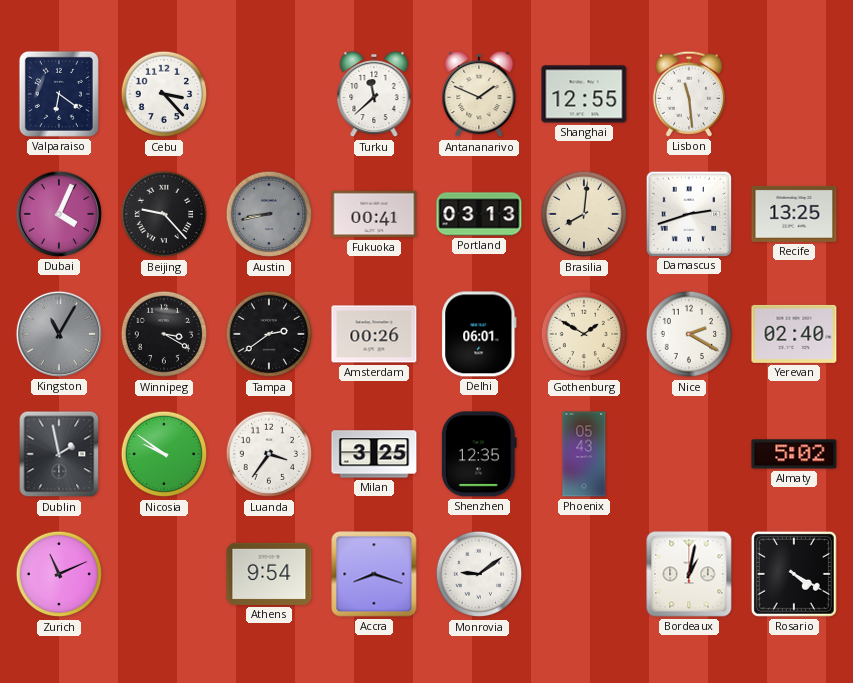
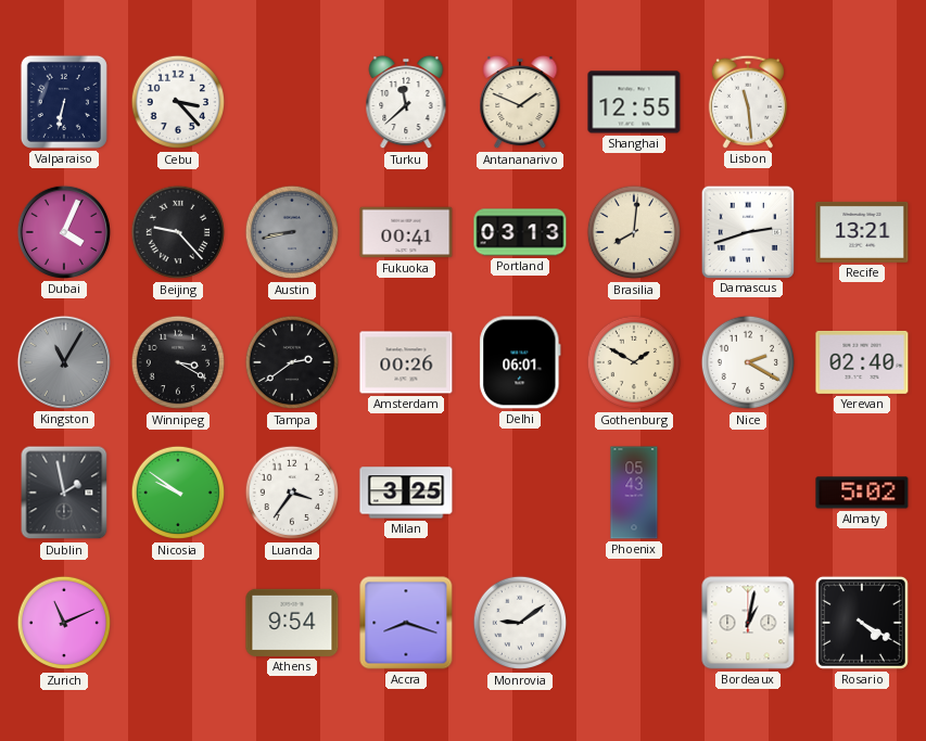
Valparaiso: 6:21 -> 6:32
Recife: 13:25 -> 13:21
Shenzhen: 12:35 -> none
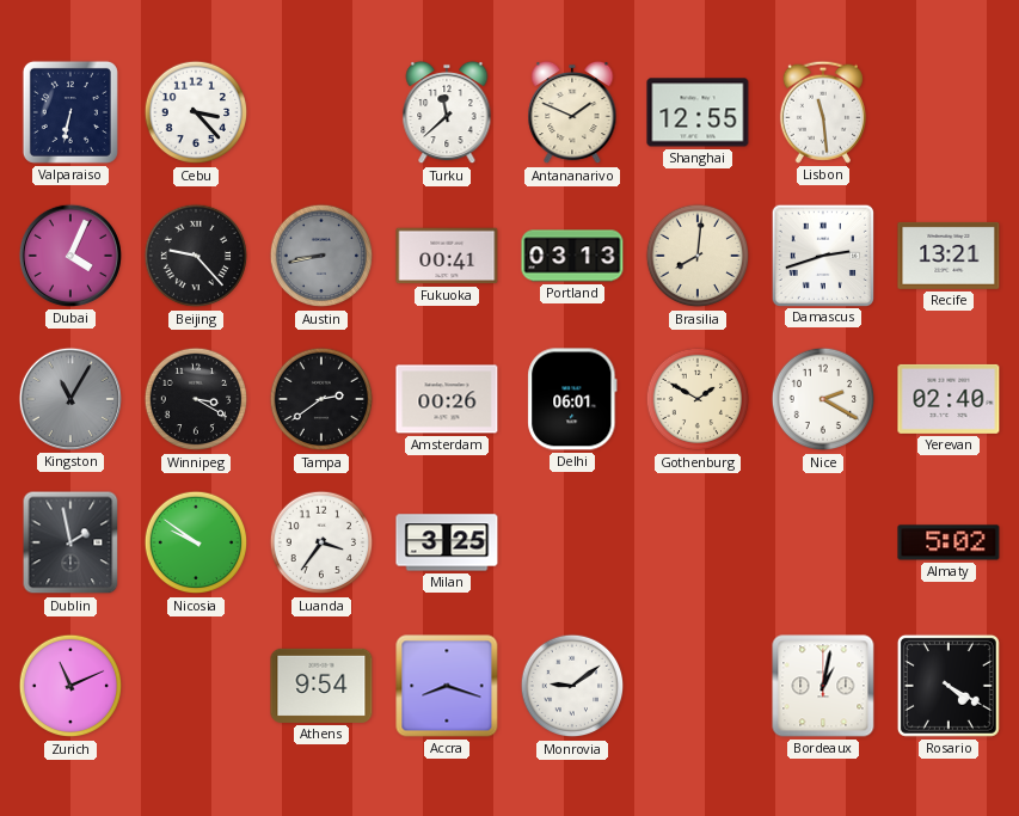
Phoenix: 05:43 -> none
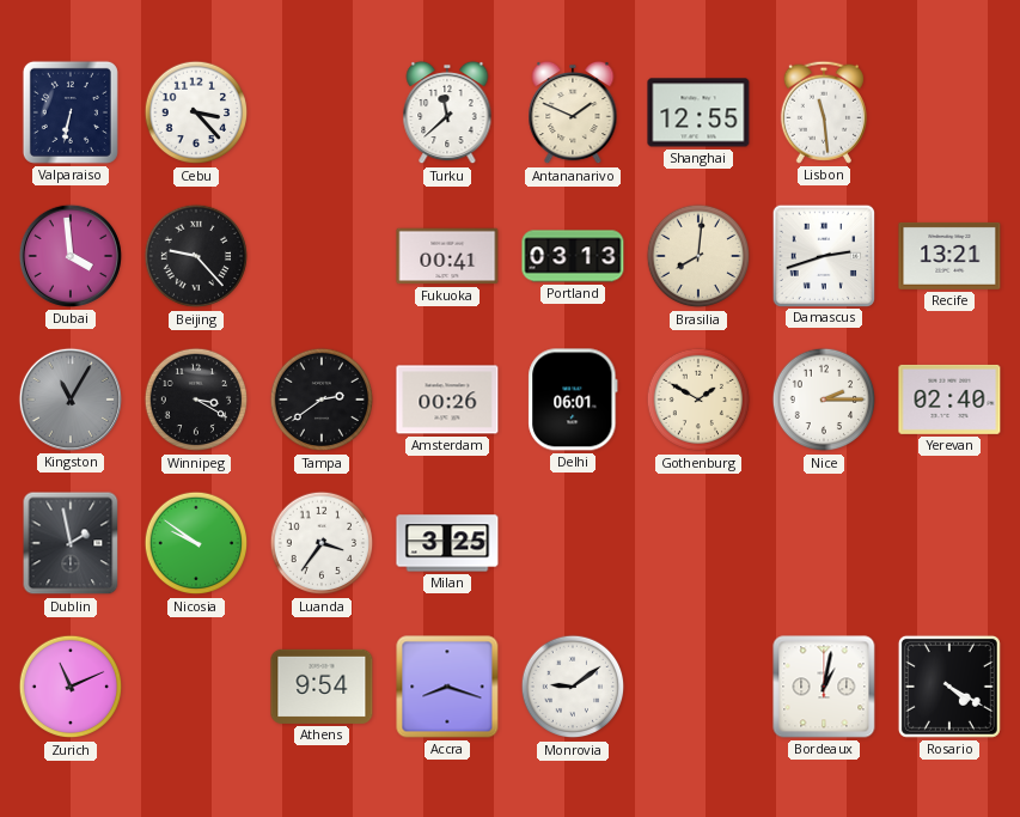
Dubai: 4:04 -> 3:59
Austin: 8:43 -> none
Nice: 2:20 -> 2:15
Almaty: 5:02 -> none
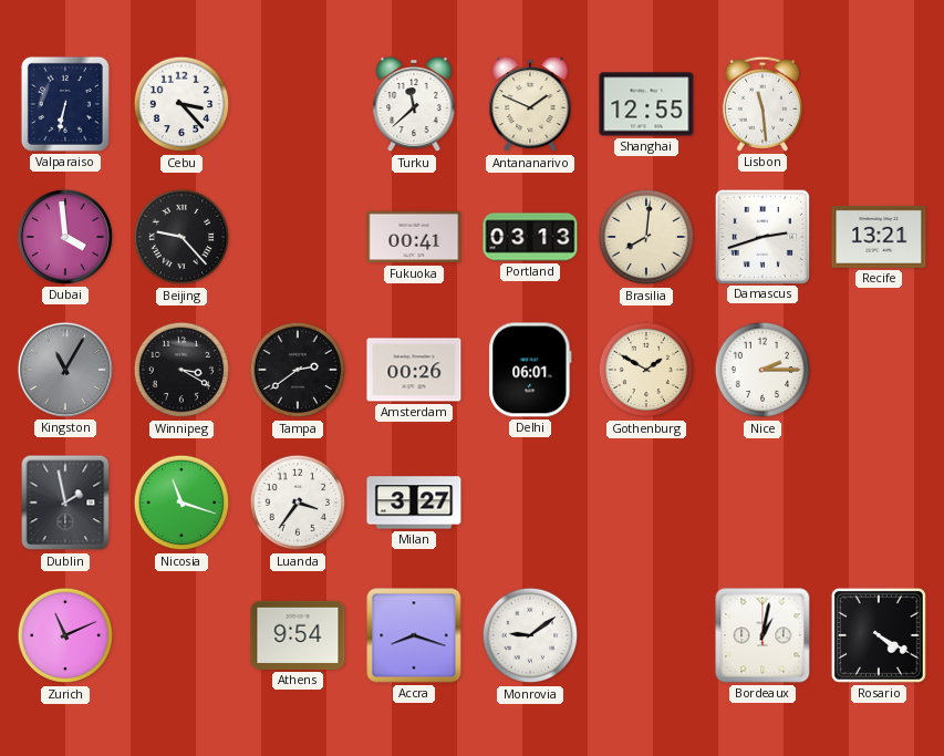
Yerevan: 02:40 -> none
Nicosia: 9:51 -> 11:18
Milan: 3:25 -> 3:27
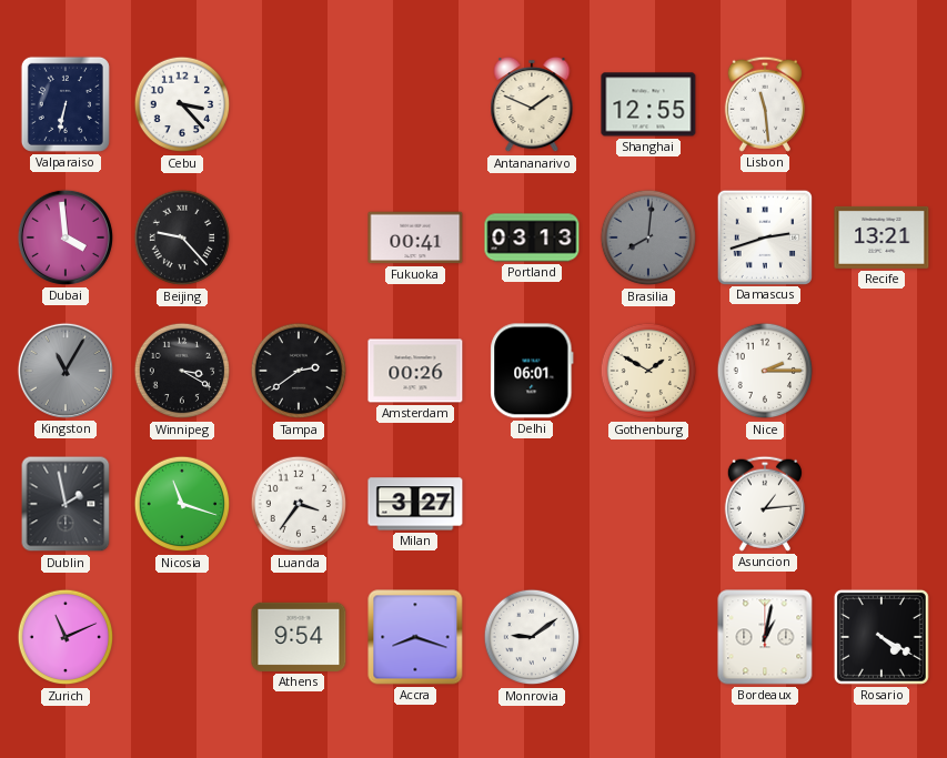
Turku: 11:38 -> none
Brasilia dial: cream -> grey
Asuncion: none -> 1:14
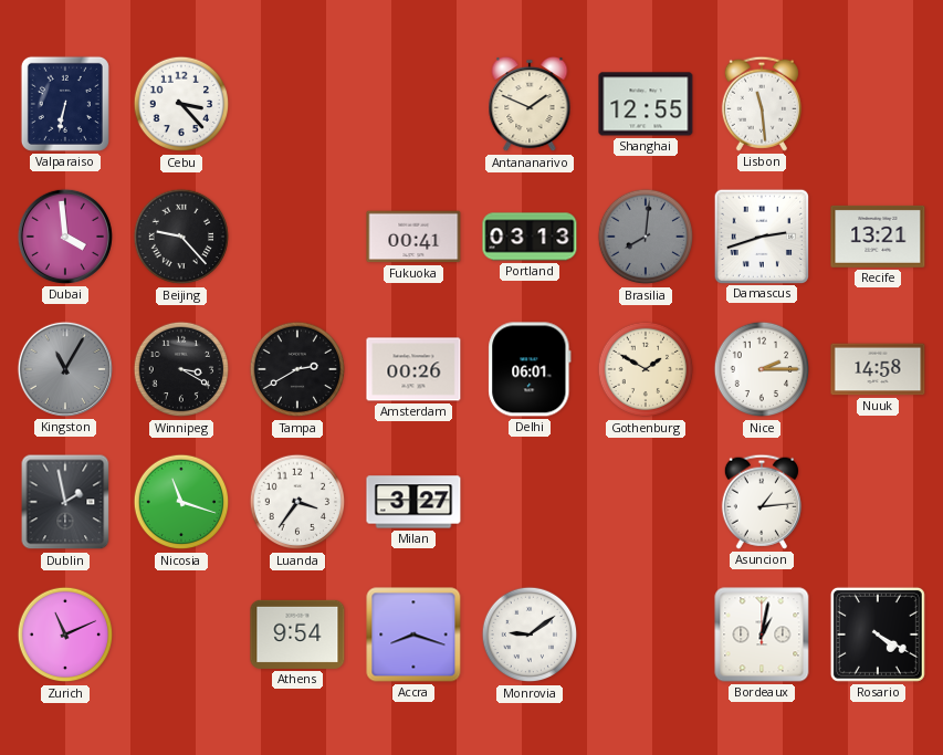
Tampa: 2:39 -> 2:40
Nuuk: none -> 14:58
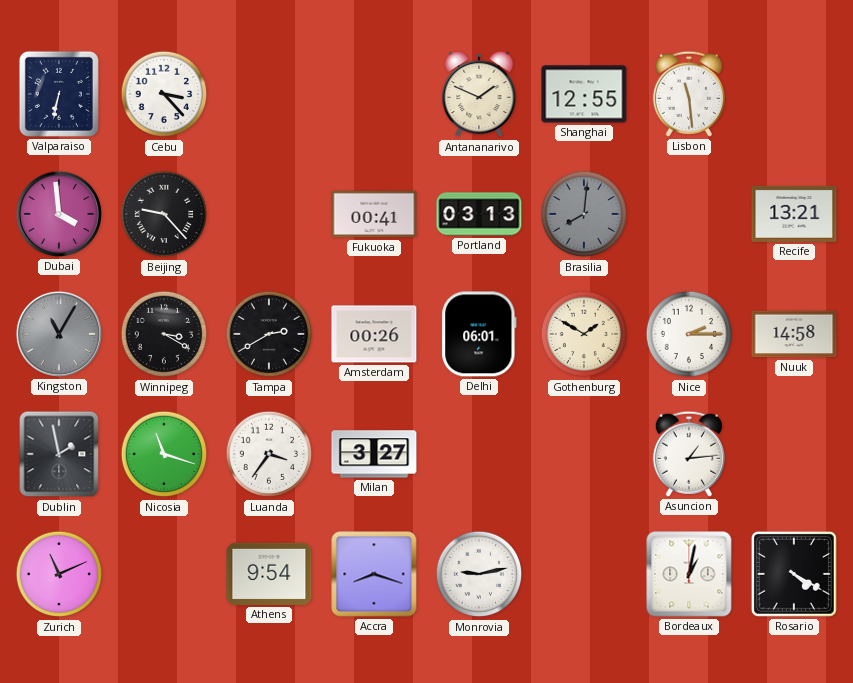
Damascus: 2:42 -> none
Monrovia: 9:09 -> 9:13
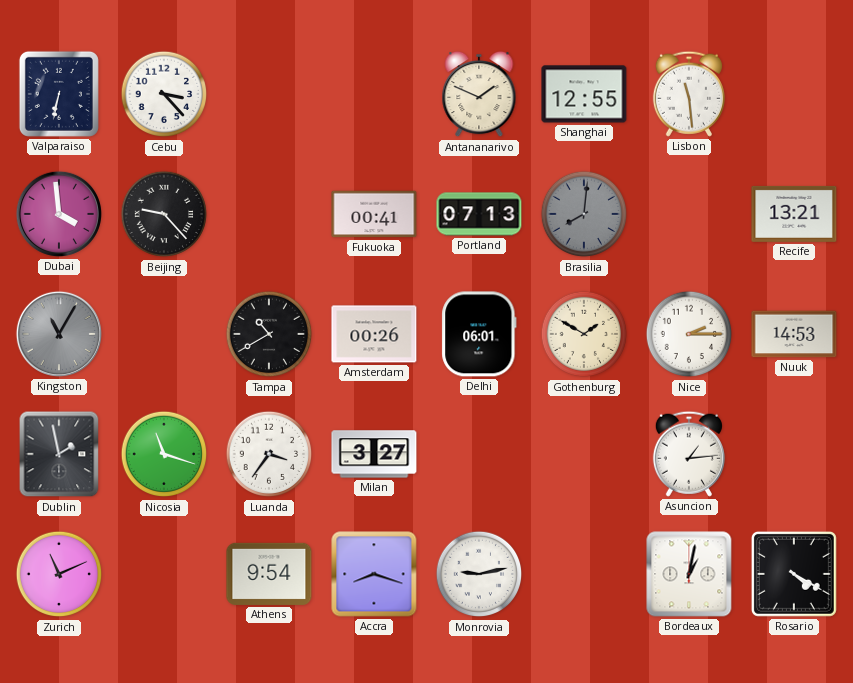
Portland: 03:13 -> 07:13
Winnipeg: 3:20 -> none
Tampa: 2:40 -> 10:40
Nuuk: 14:58 -> 14:53
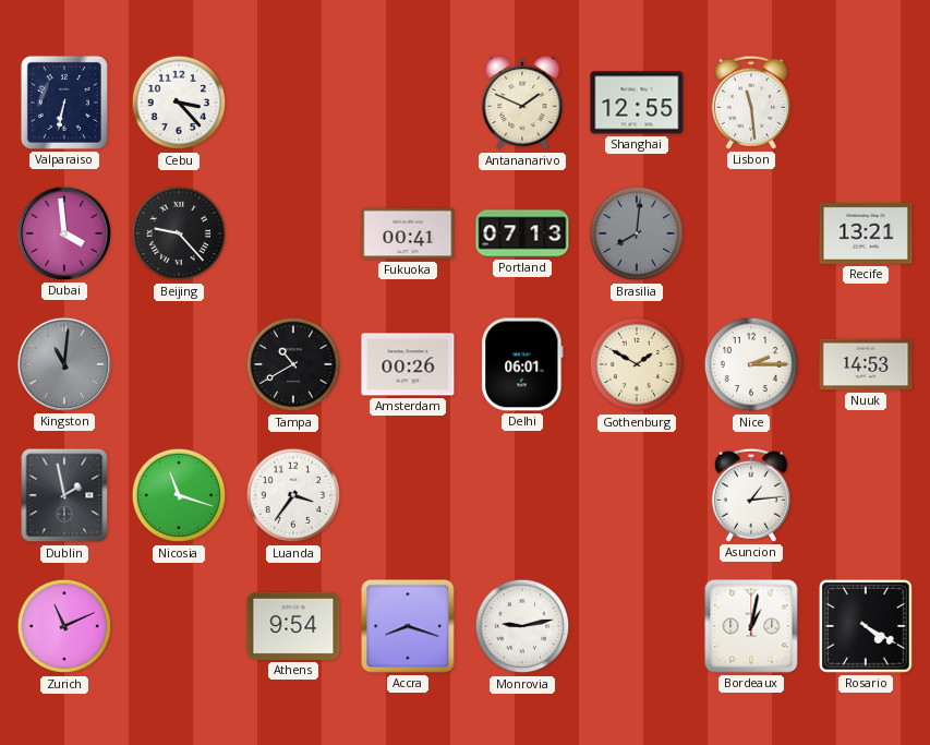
Kingston: 11:05 -> 11:01
Milan: 3:27 -> none
